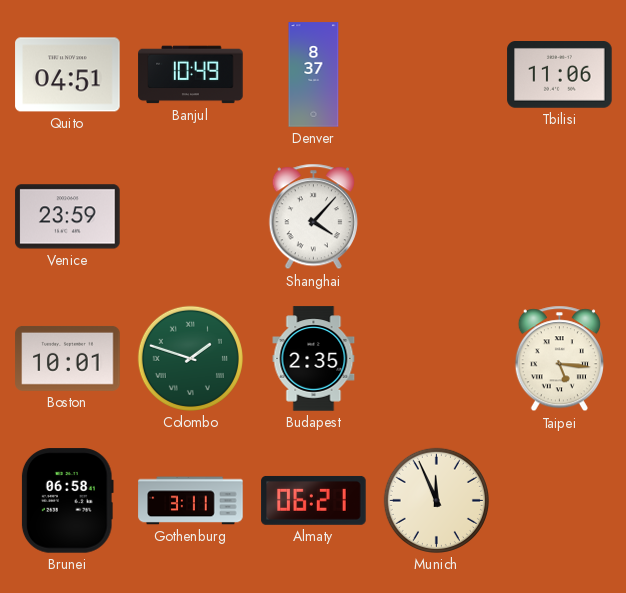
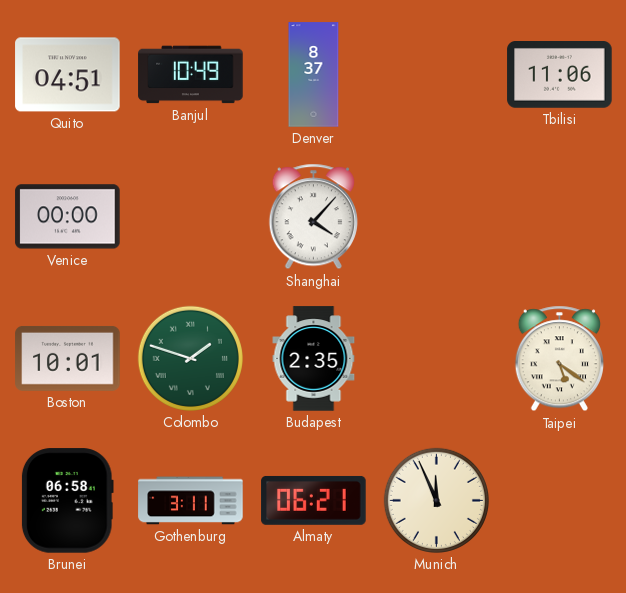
Venice: 23:59 -> 00:00
Taipei: 5:16 -> 5:21
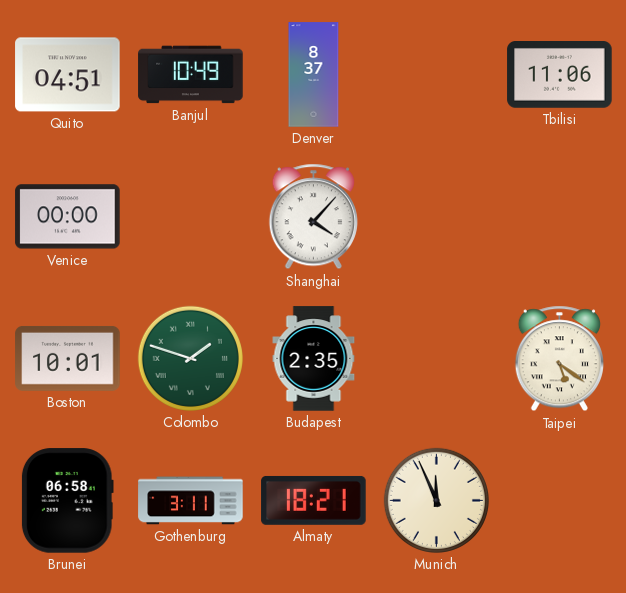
Almaty: 06:21 -> 18:21
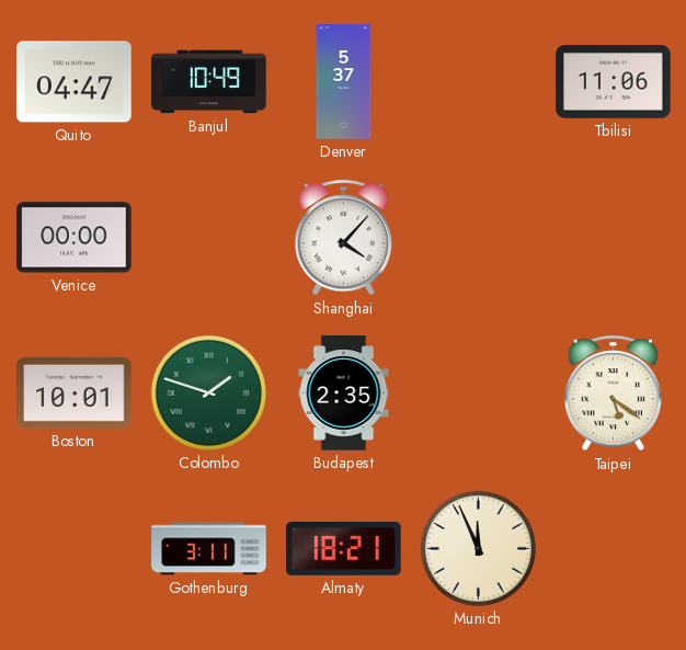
Quito: 04:51 -> 04:47
Denver: 8:37 -> 5:37
Brunei: 06:58 -> none
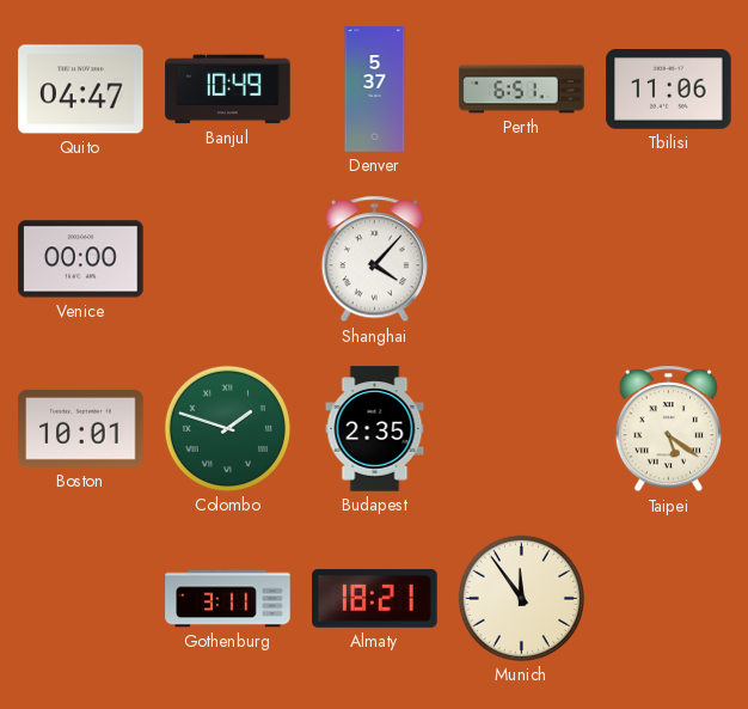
Perth: none -> 6:51
Munich: 11:56 -> 11:54
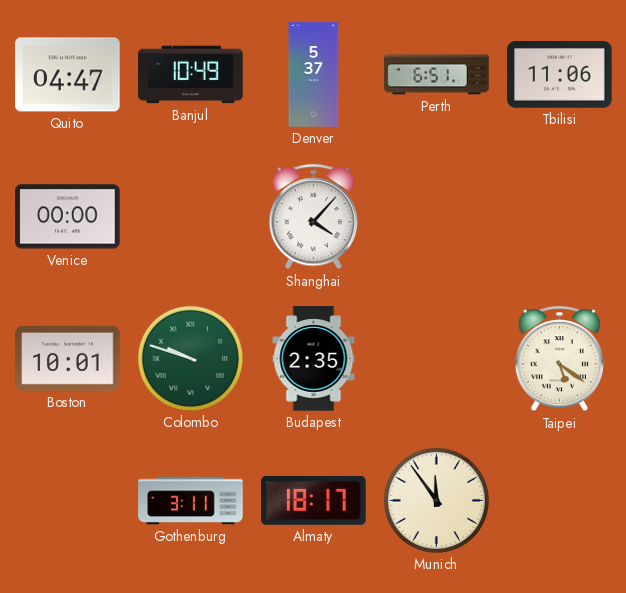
Colombo: 1:48 -> 9:48
Almaty: 18:21 -> 18:17
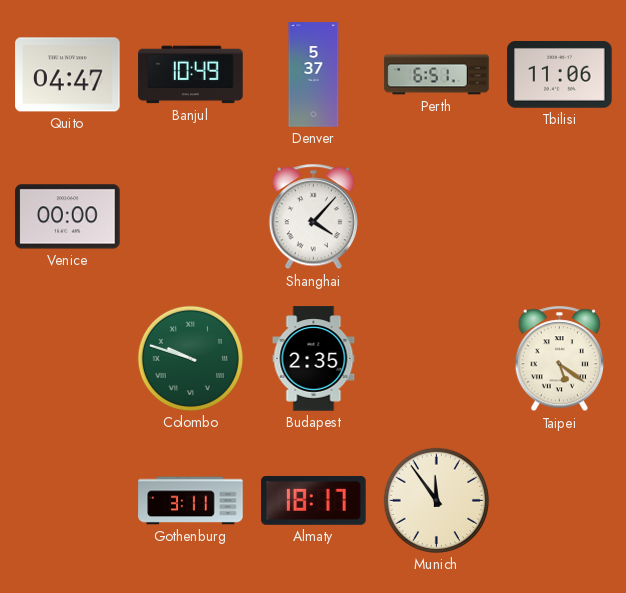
Boston: 10:01 -> none
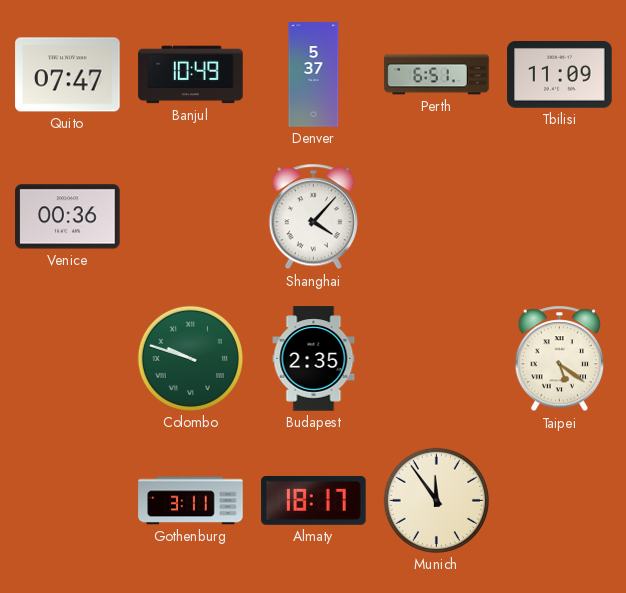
Quito: 04:47 -> 07:47
Tbilisi: 11:06 -> 11:09
Venice: 00:00 -> 00:36
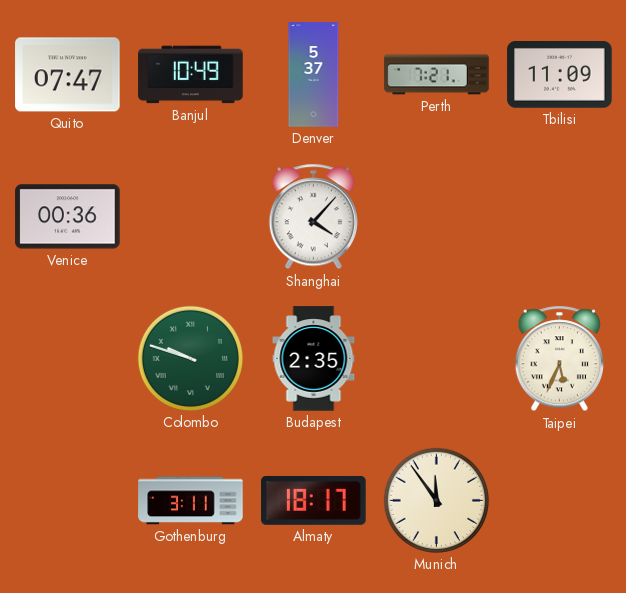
Perth: 6:51 -> 7:21
Taipei: 5:21 -> 5:34
